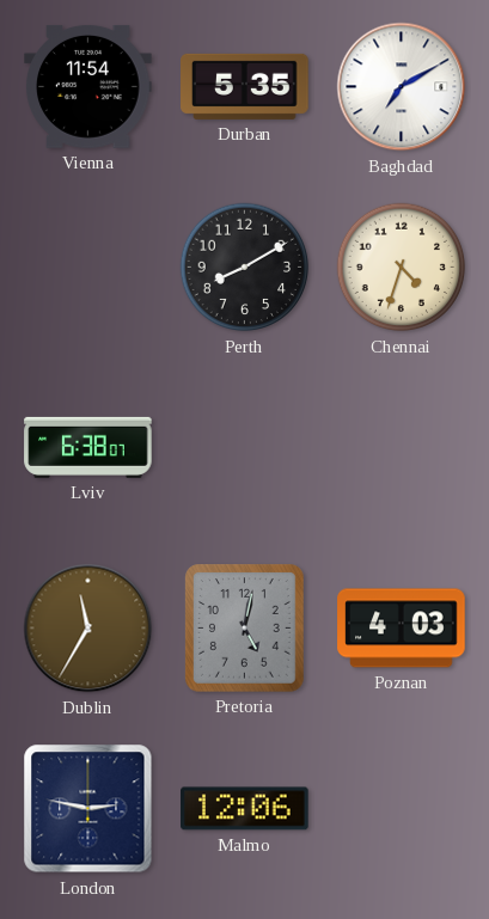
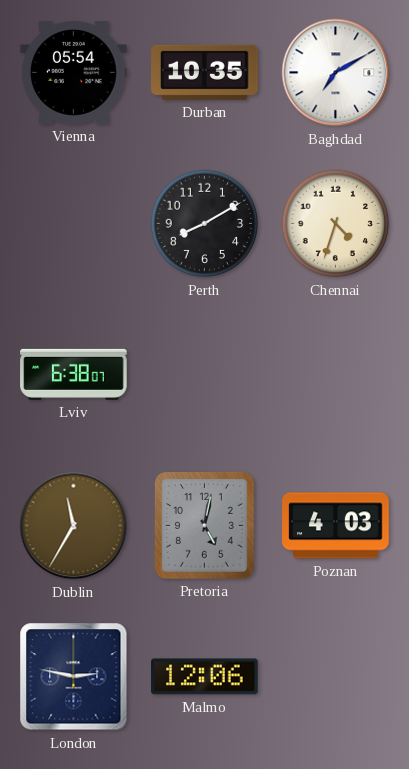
Vienna: 11:54 -> 05:54
Durban: 5:35 -> 10:35
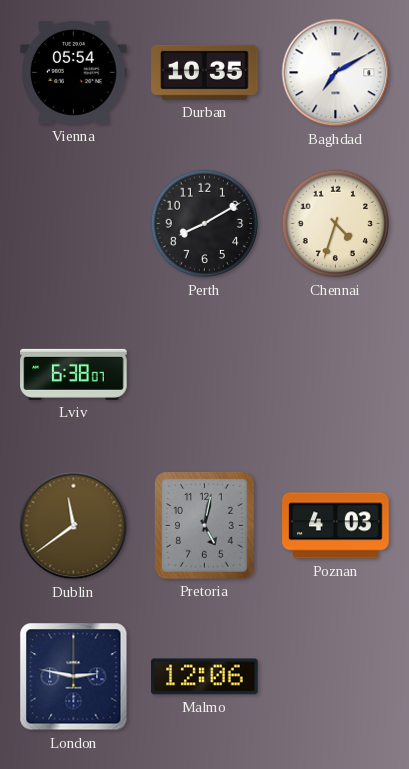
Dublin: 11:35 -> 11:39
